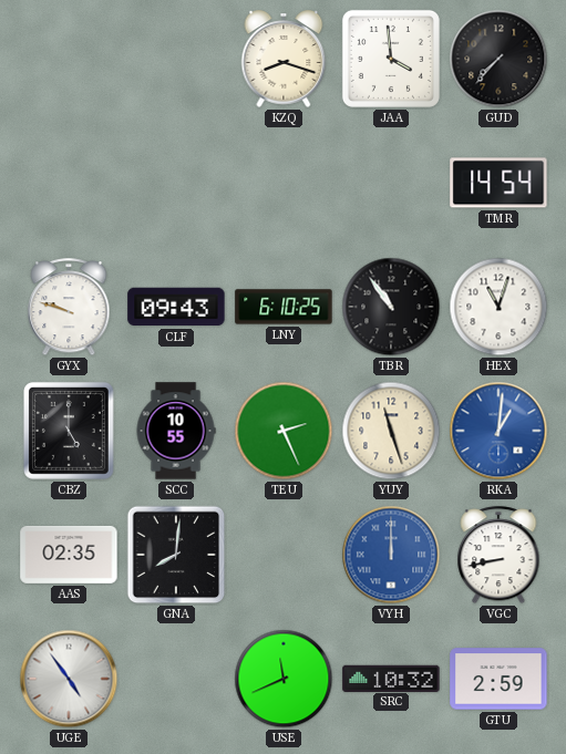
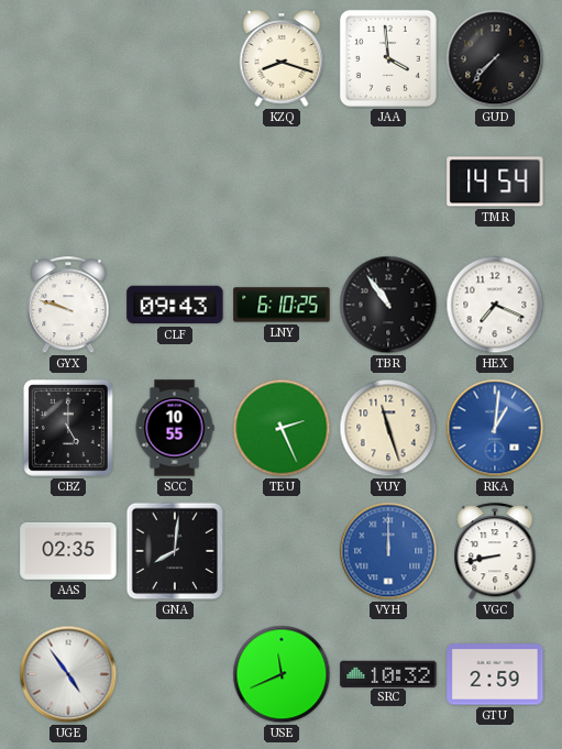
HEX: 11:03 -> 7:19
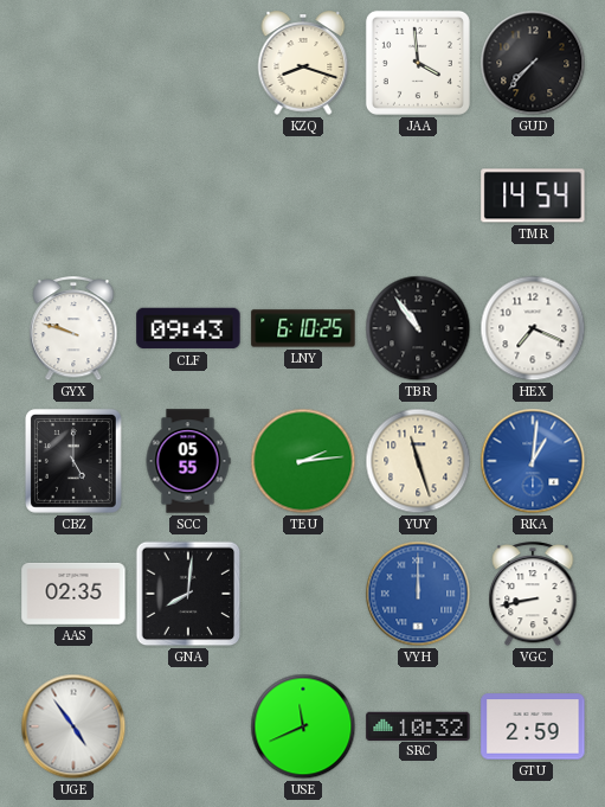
SCC: 10:55 -> 05:55
TEU: 2:26 -> 2:14
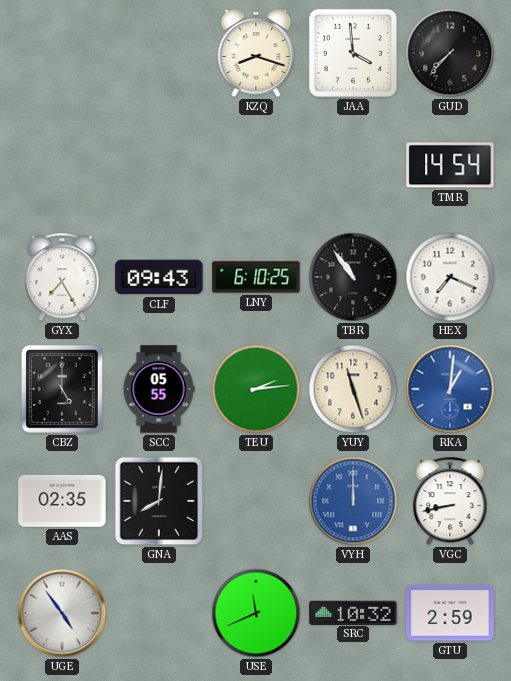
GYX: 9:48 -> 7:25
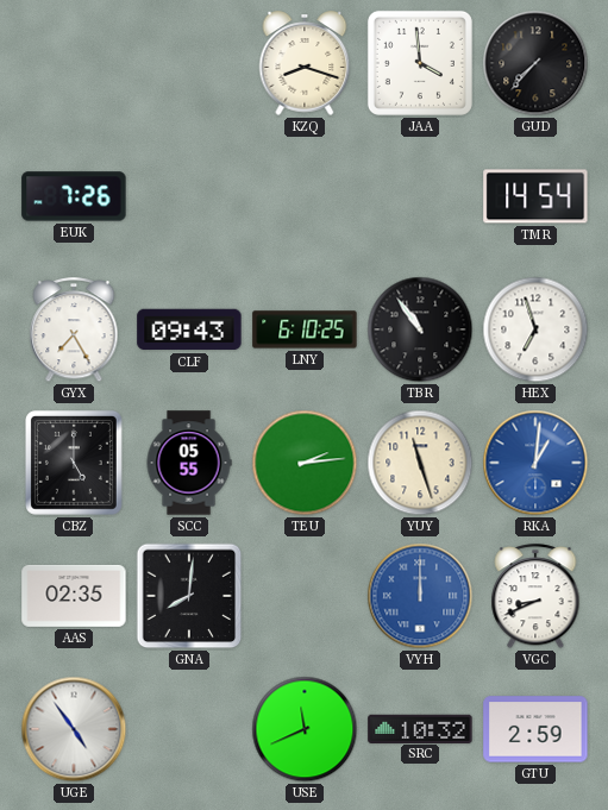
EUK: none -> 7:26
HEX: 7:19 -> 6:57
VGC: 8:43 -> 8:41
